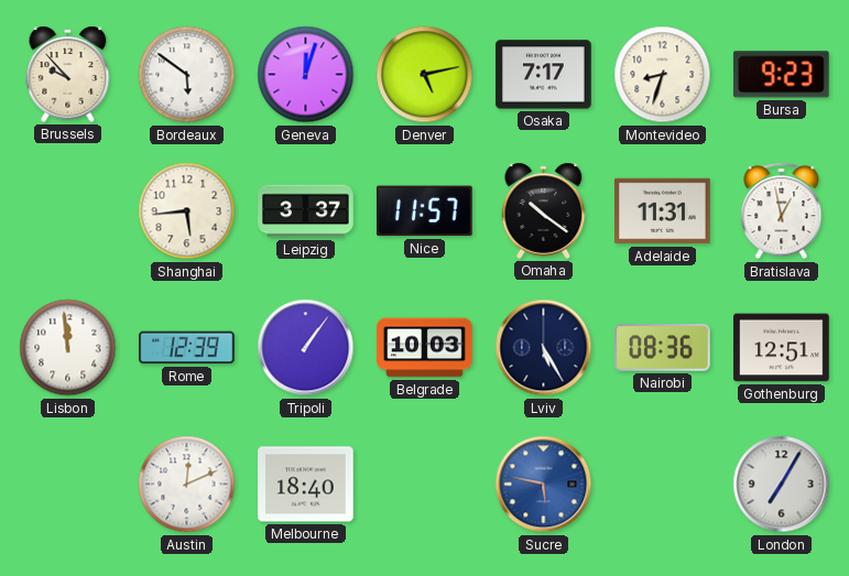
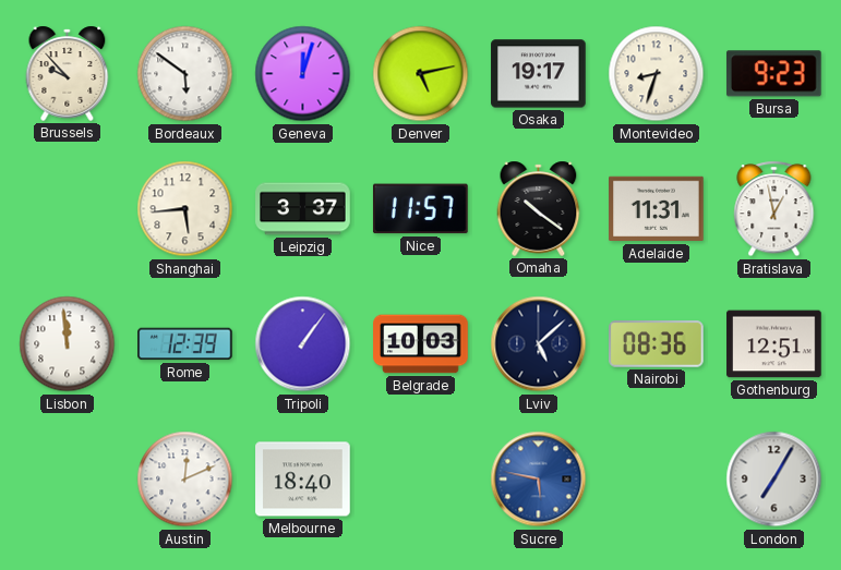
Osaka: 7:17 -> 19:17
Lviv: 5:25 -> 5:08
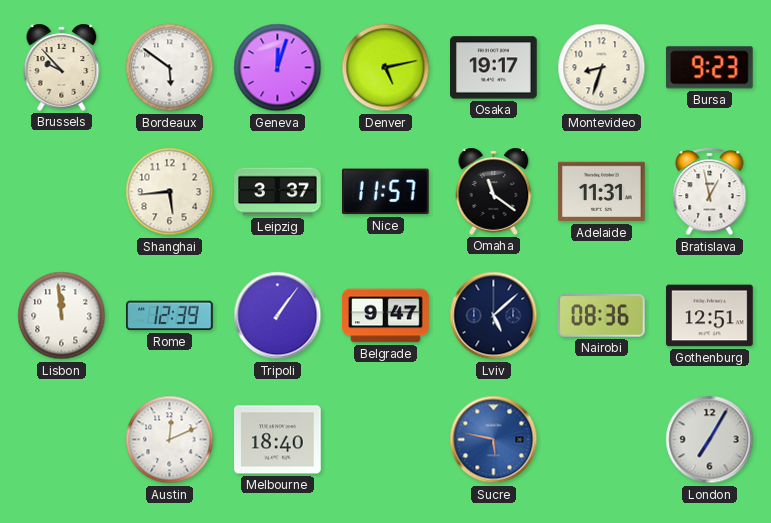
Omaha: 10:21 -> 11:21
Belgrade: 10:03 -> 9:47
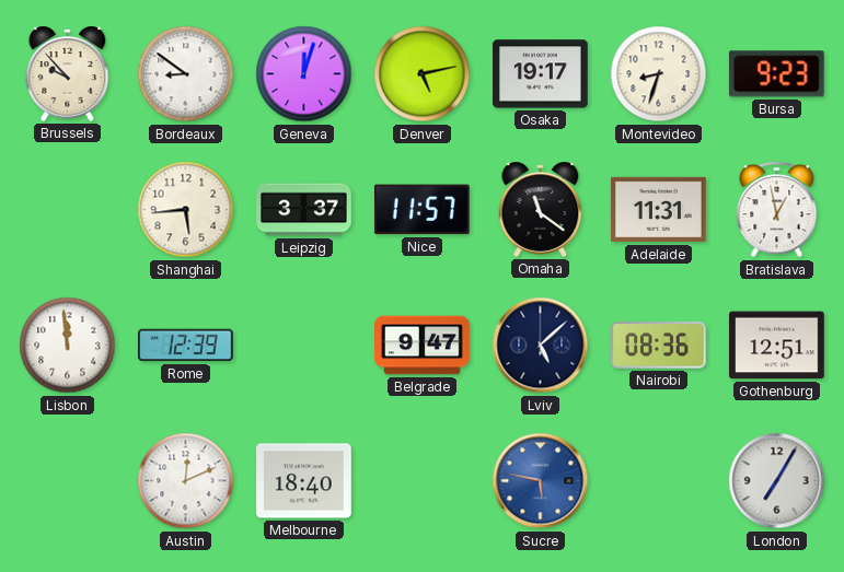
Bordeaux: 5:51 -> 8:51
Tripoli: 1:06 -> none
